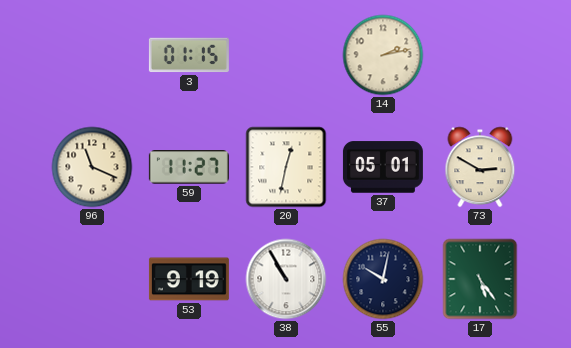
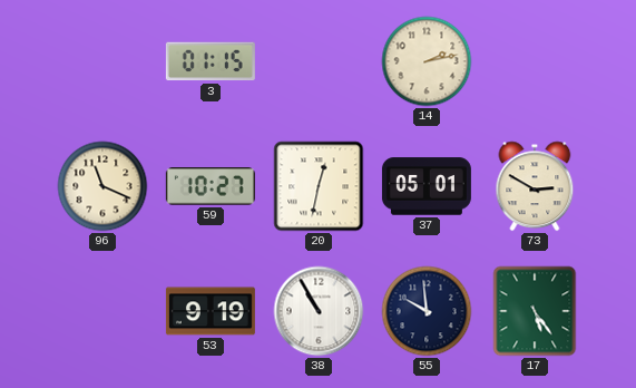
59: 11:27 -> 10:27
55: 10:02 -> 9:59
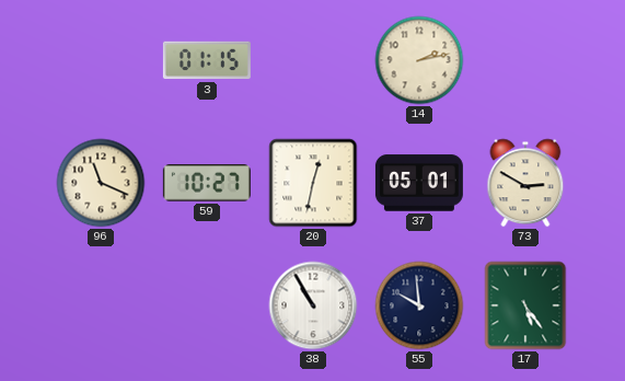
53: 9:19 -> none
